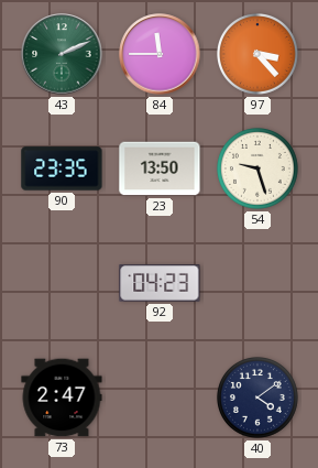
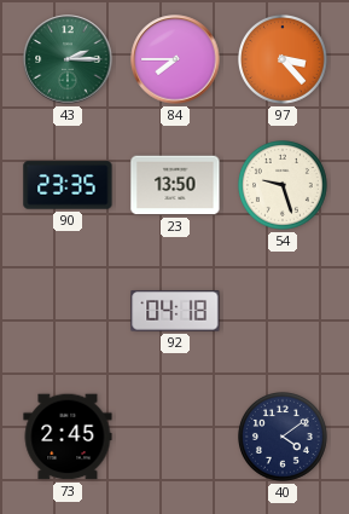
43: 2:11 -> 2:15
84: 11:45 -> 7:45
92: 04:23 -> 04:18
73: 2:47 -> 2:45
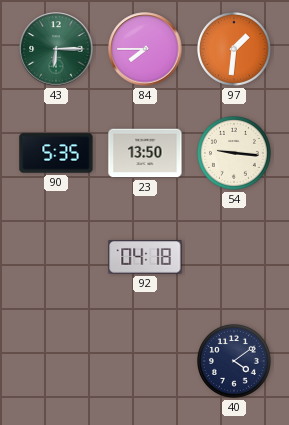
43: 2:15 -> 6:15
97: 3:23 -> 1:31
90: 23:35 -> 5:35
54: 9:27 -> 9:16
73: 2:45 -> none
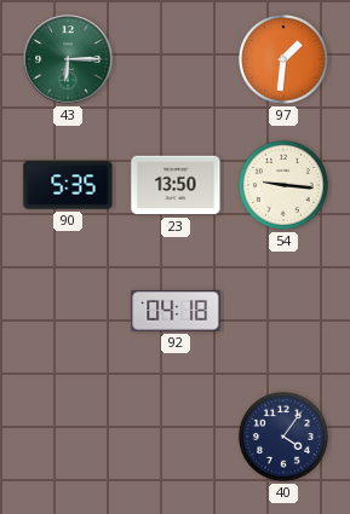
84: 7:45 -> none
40: 4:09 -> 4:06
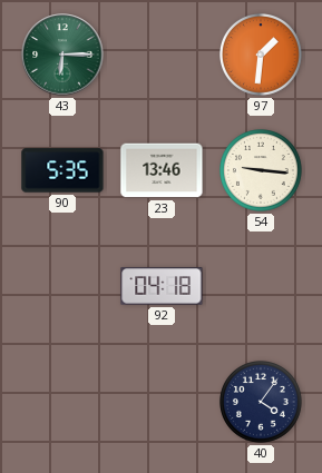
23: 13:50 -> 13:46
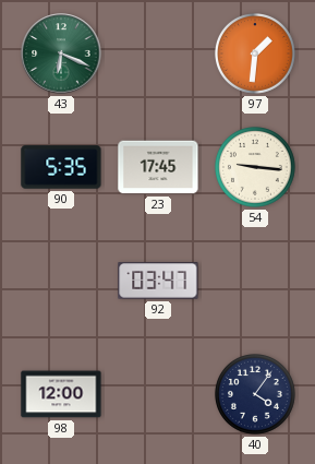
43: 6:15 -> 6:19
23: 13:46 -> 17:45
92: 04:18 -> 03:47
98: none -> 12:00
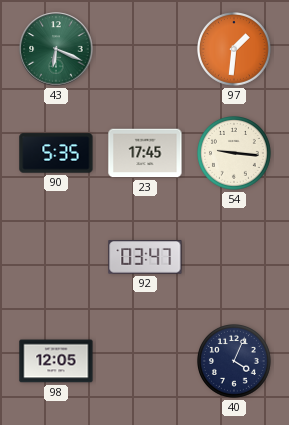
98: 12:00 -> 12:05
40: 4:06 -> 4:04
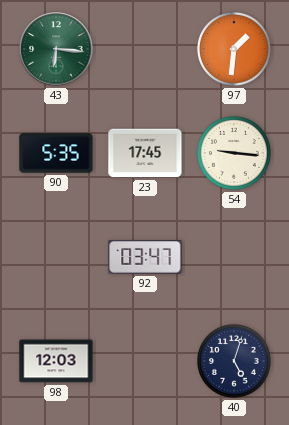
43: 6:19 -> 6:16
98: 12:05 -> 12:03
40: 4:04 -> 5:03
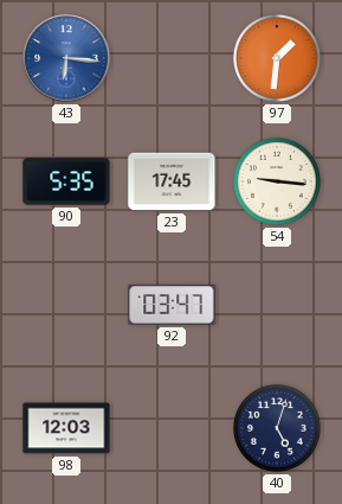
43 dial: green -> blue
